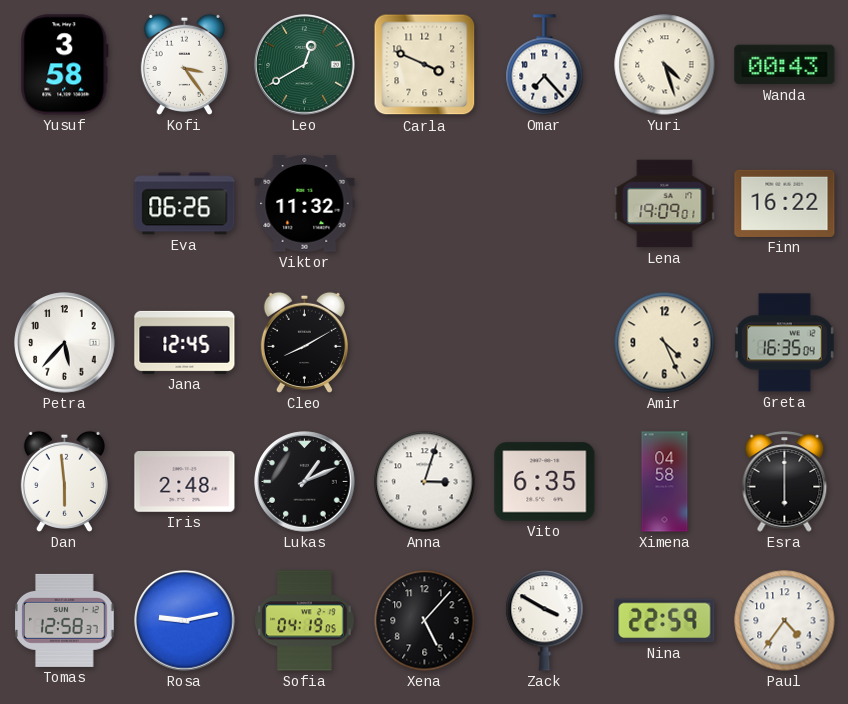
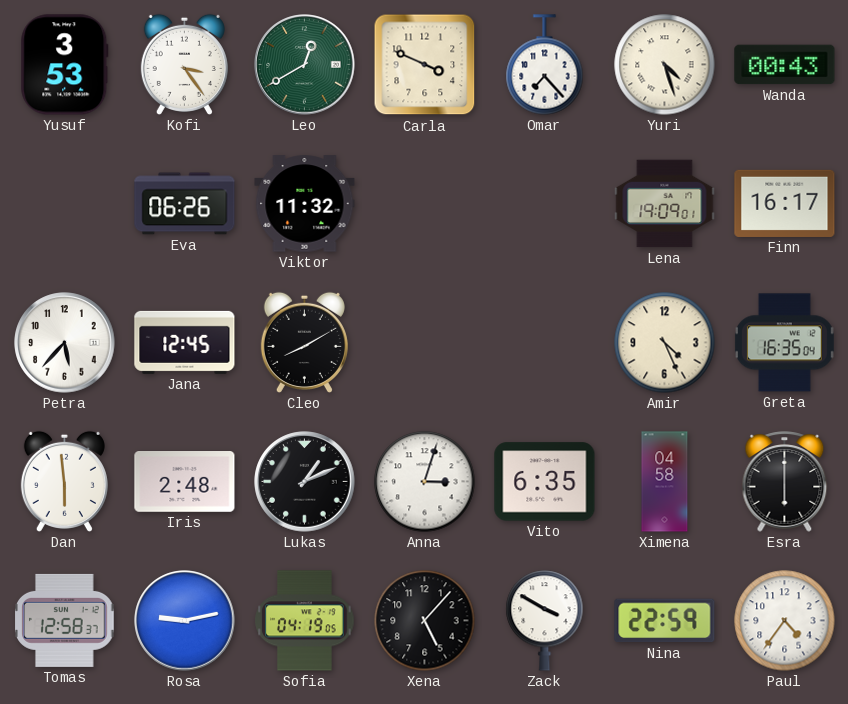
Yusuf: 3:58 -> 3:53
Finn: 16:22 -> 16:17
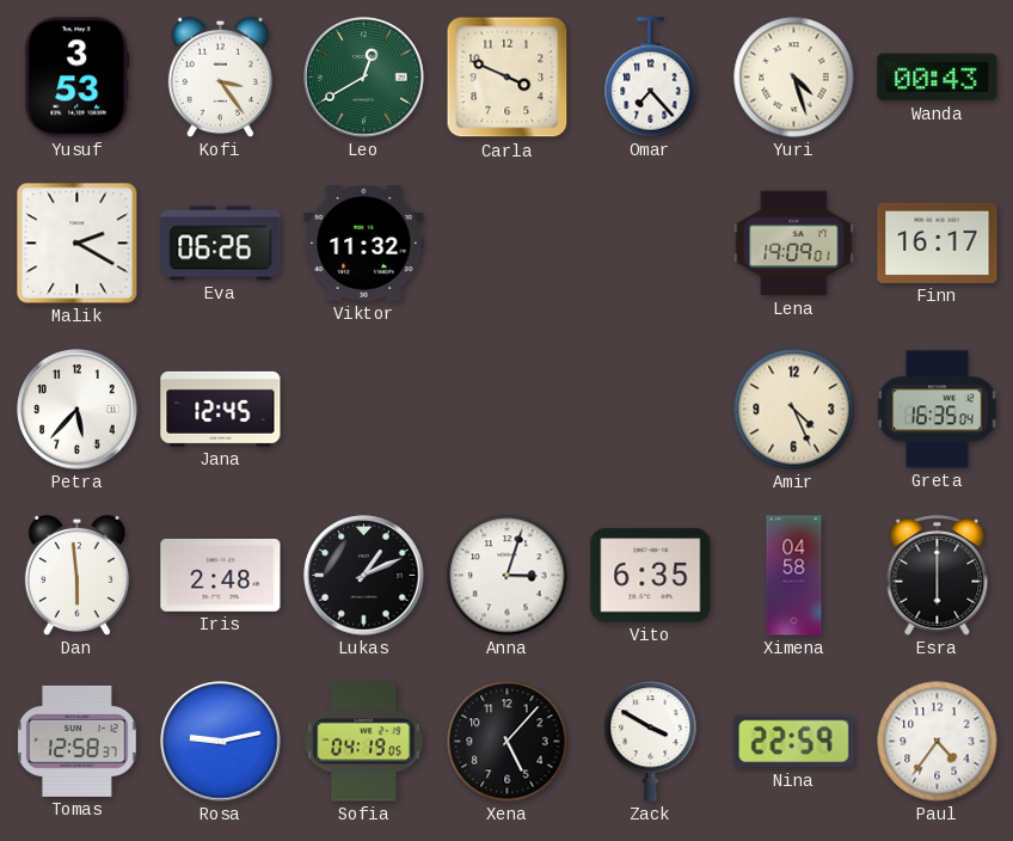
Malik: none -> 2:20
Cleo: 8:10 -> none
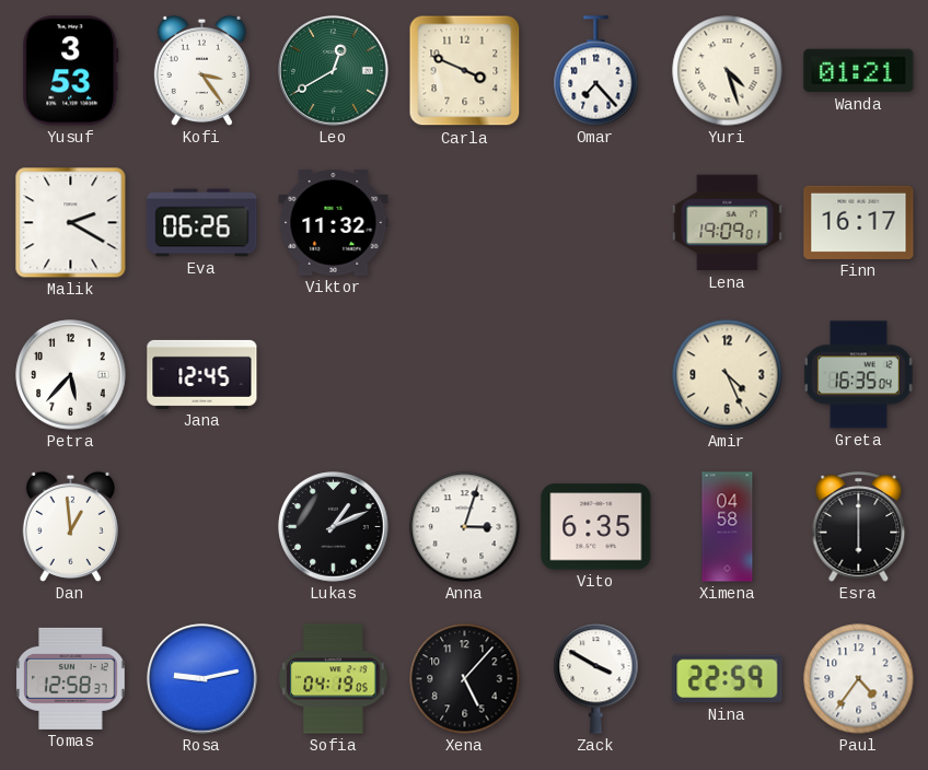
Wanda: 00:43 -> 01:21
Dan: 5:59 -> 12:59
Iris: 2:48 -> none
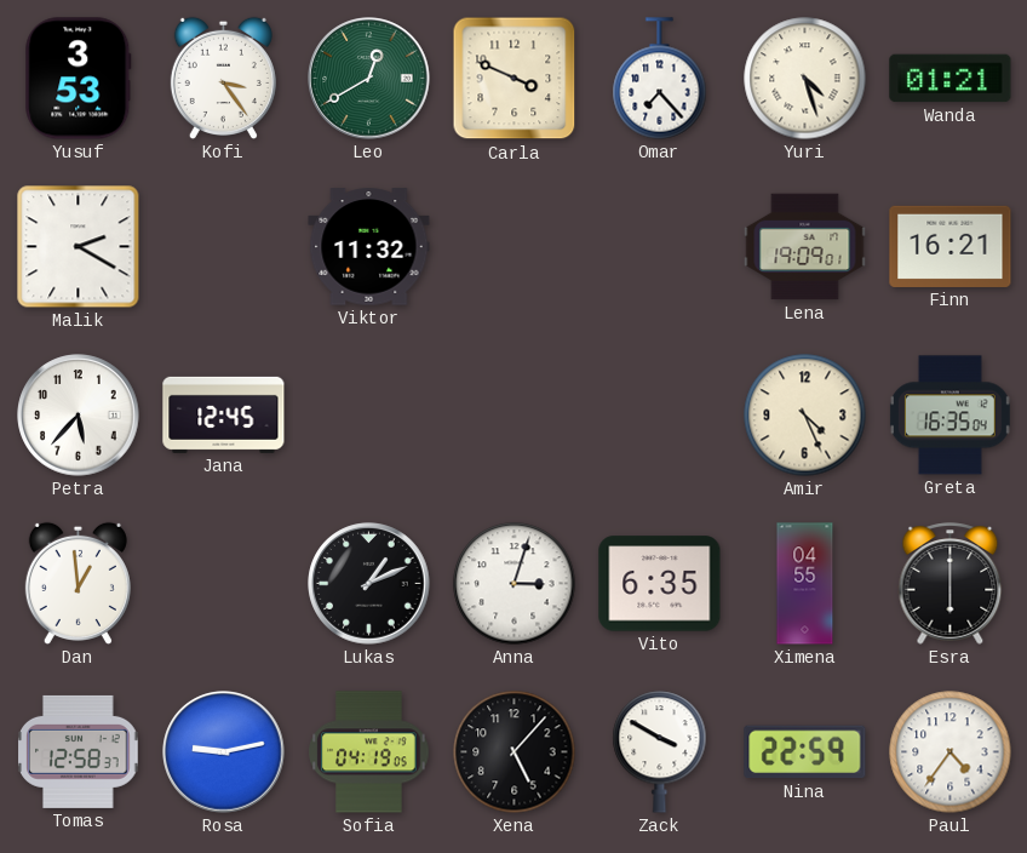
Eva: 06:26 -> none
Finn: 16:17 -> 16:21
Ximena: 04:58 -> 04:55
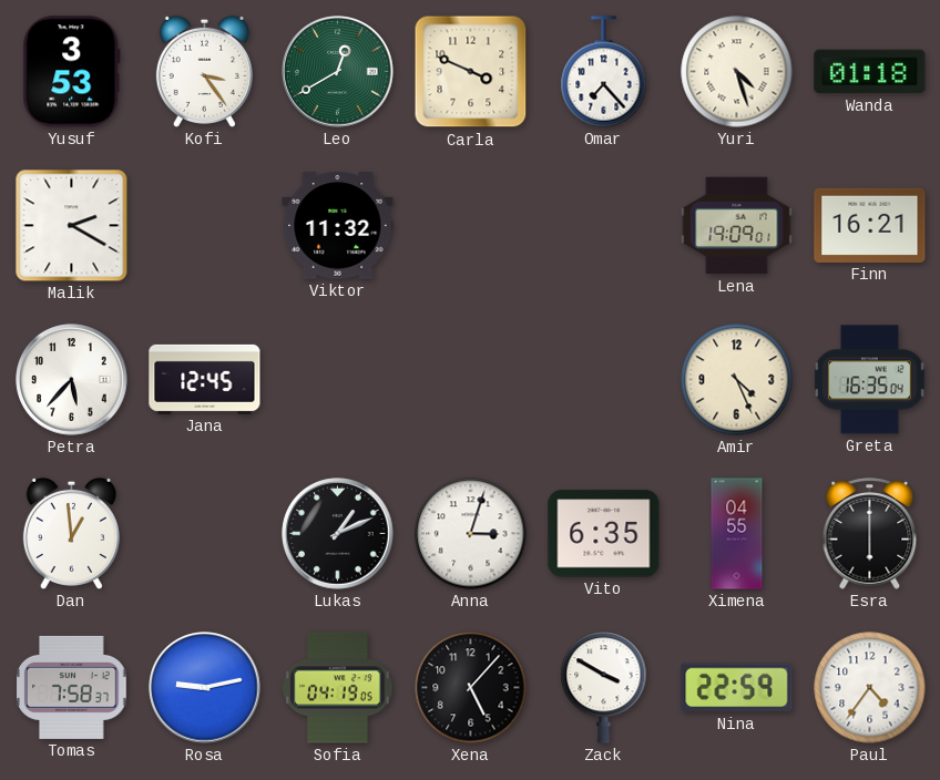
Wanda: 01:21 -> 01:18
Tomas: 12:58 -> 7:58
